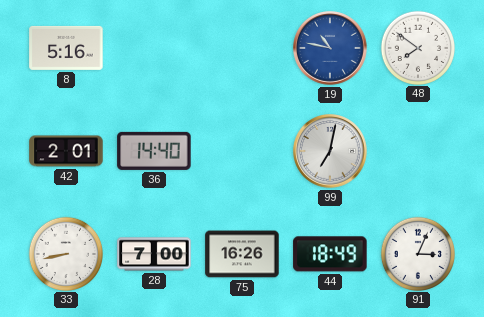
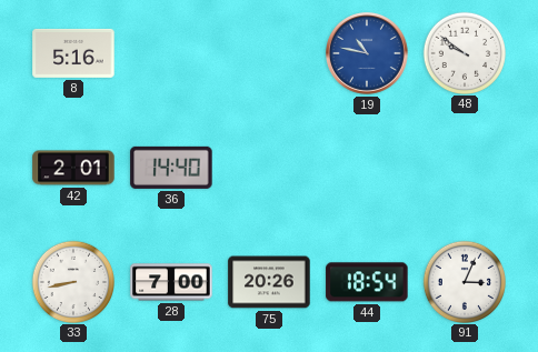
48: 7:51 -> 9:51
99: 7:02 -> none
75: 16:26 -> 20:26
44: 18:49 -> 18:54
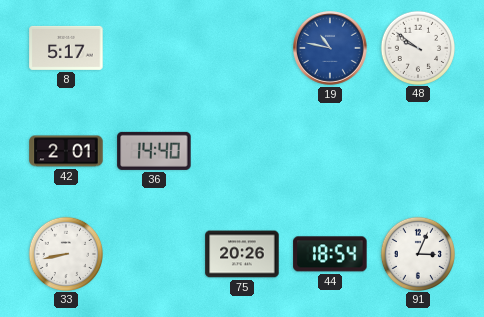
8: 5:16 -> 5:17
28: 7:00 -> none
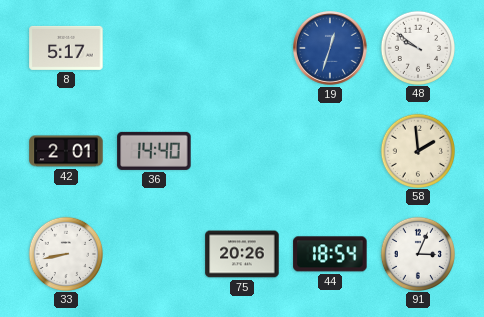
19: 10:47 -> 12:33
58: none -> 1:59
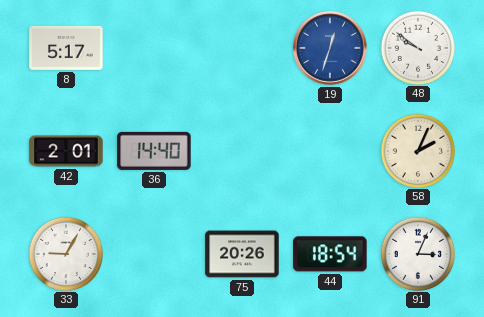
58: 1:59 -> 2:04
33: 8:43 -> 9:05
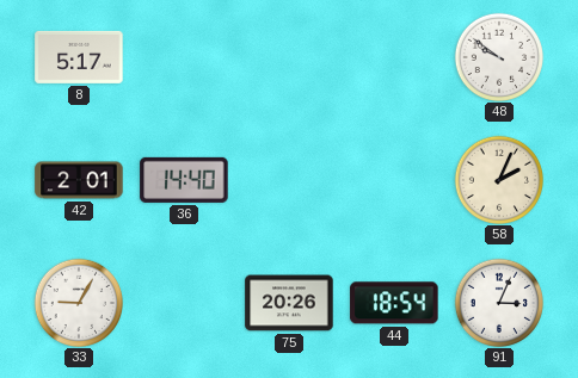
19: 12:33 -> none
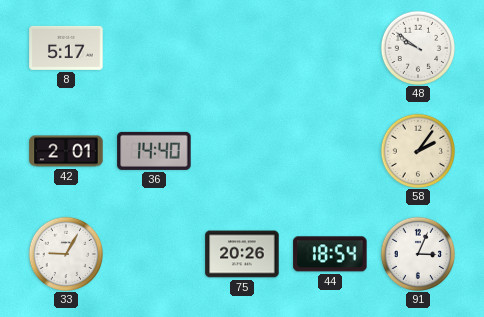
58: 2:04 -> 2:06
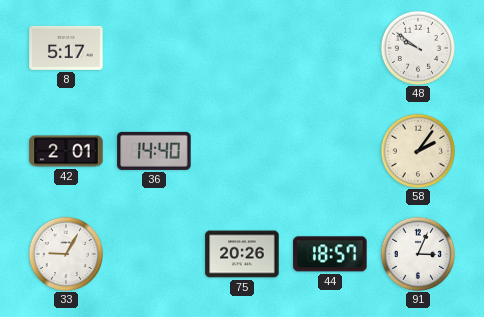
44: 18:54 -> 18:57
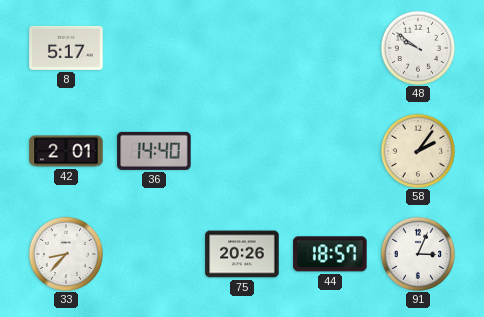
33: 9:05 -> 8:37
